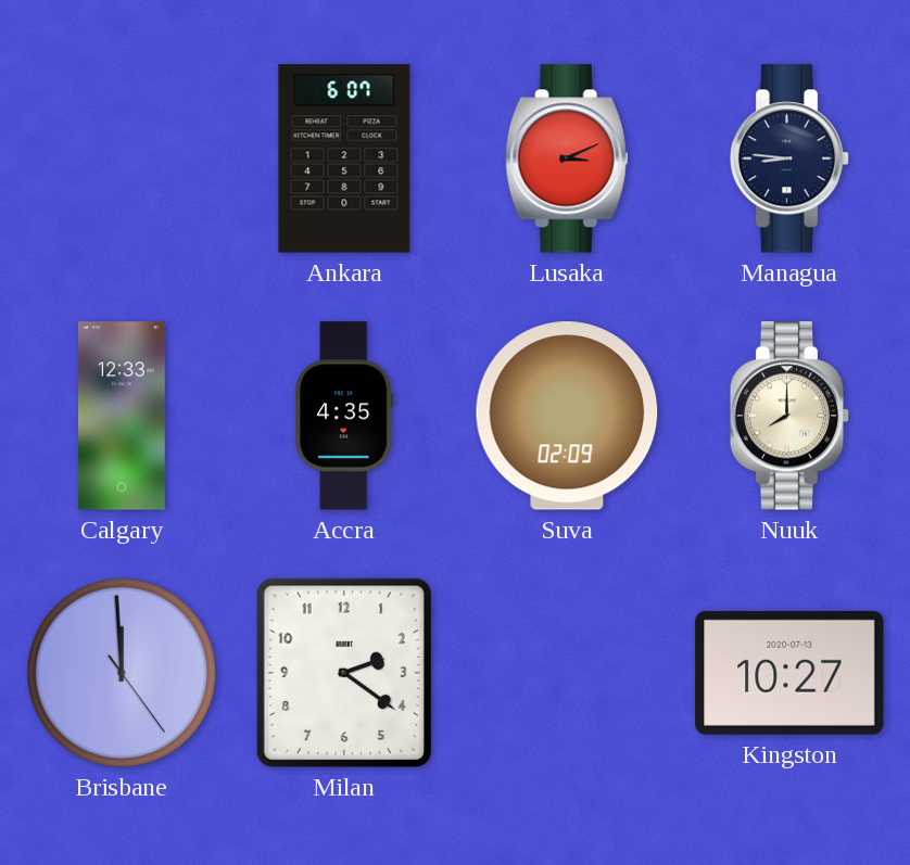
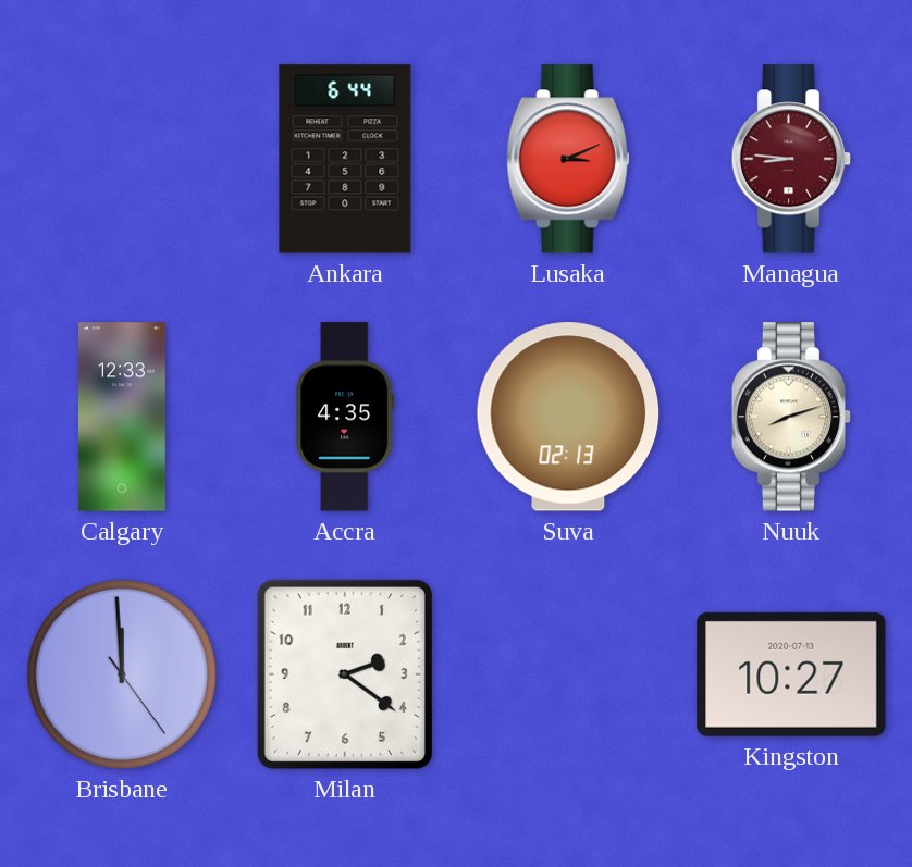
Ankara: 6:07 -> 6:44
Managua dial: navy -> burgundy
Suva: 02:09 -> 02:13
Nuuk: 8:00 -> 8:12
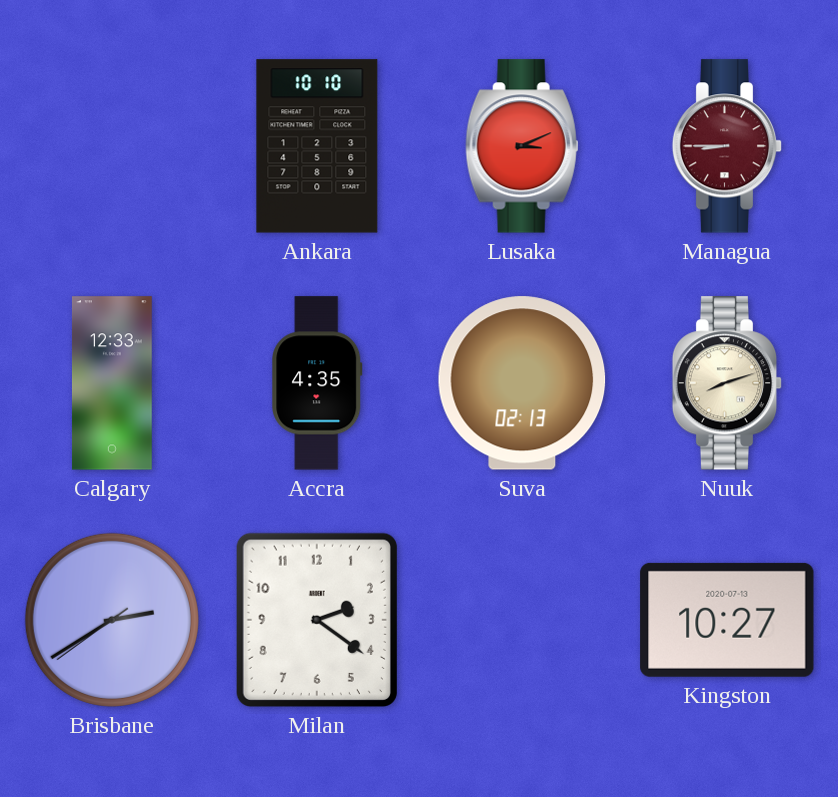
Ankara: 6:44 -> 10:10
Managua: 8:46 -> 8:45
Brisbane: 11:59 -> 2:39
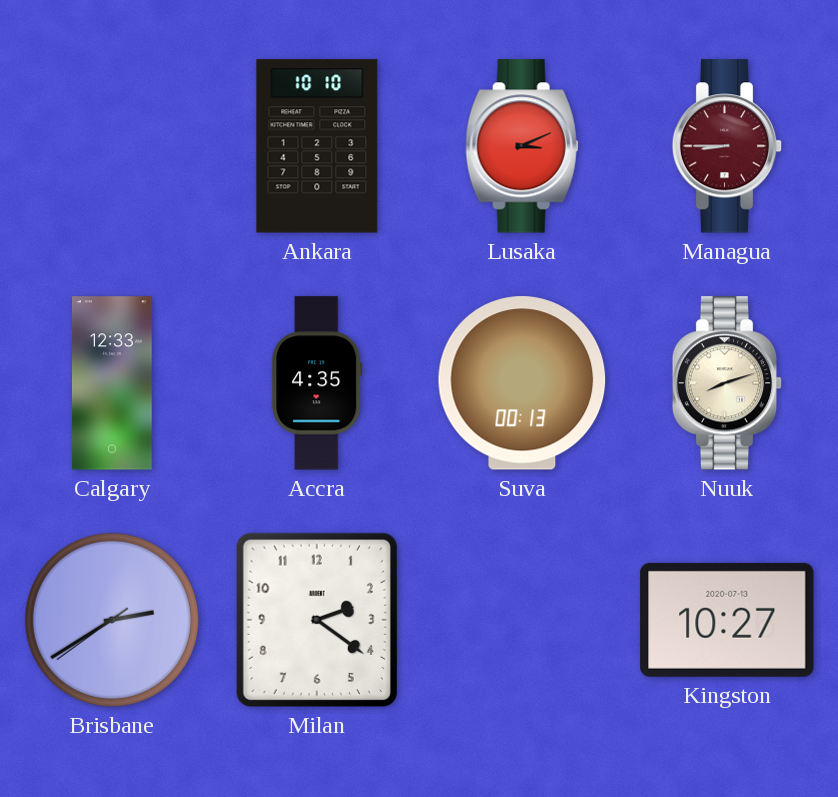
Suva: 02:13 -> 00:13
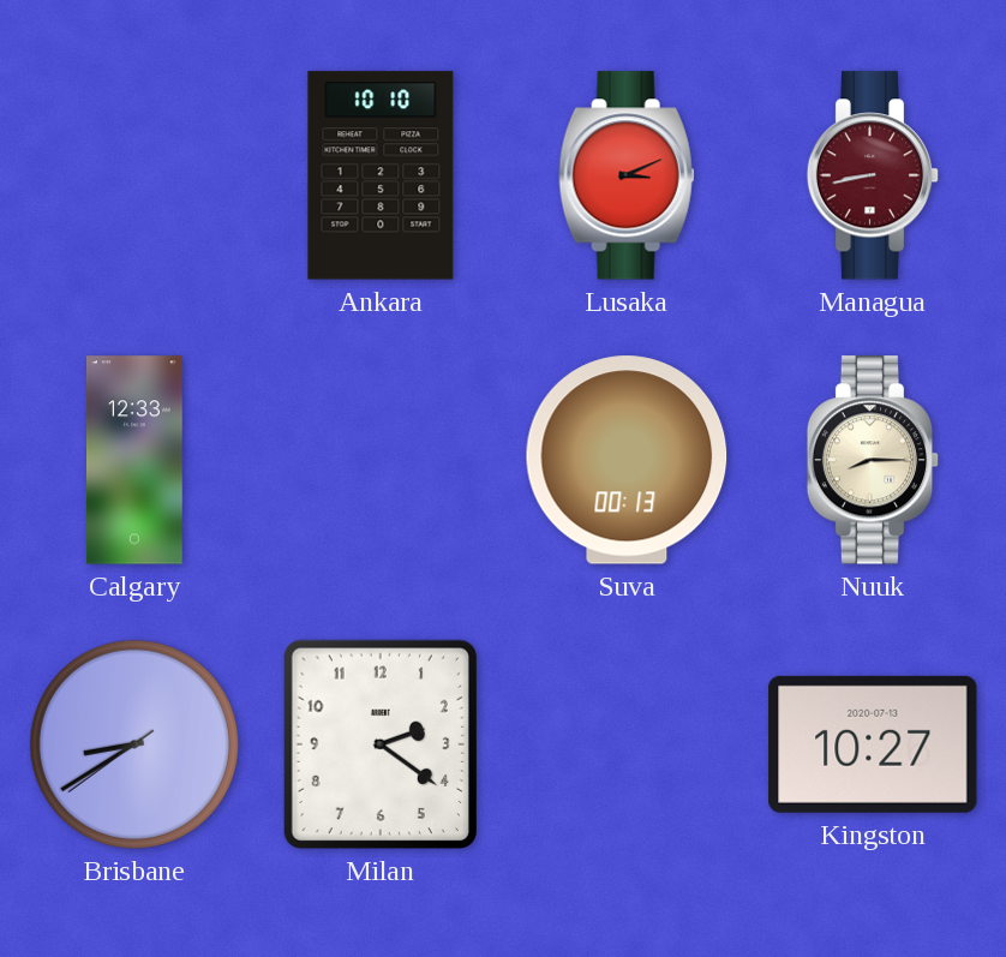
Managua: 8:45 -> 8:43
Accra: 4:35 -> none
Nuuk: 8:12 -> 8:15
Brisbane: 2:39 -> 8:39
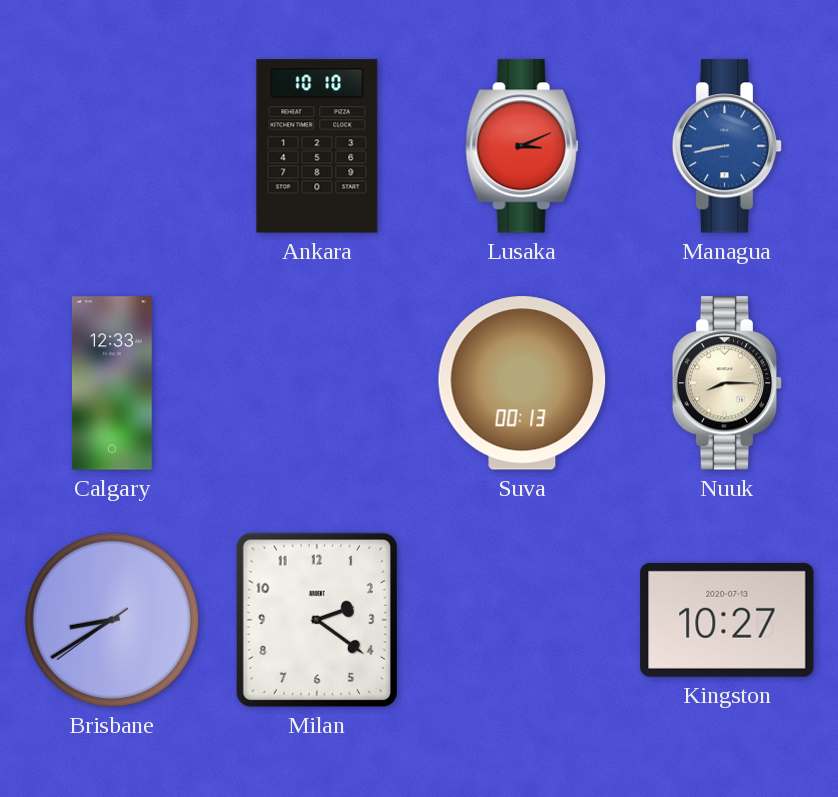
Managua dial: burgundy -> blue
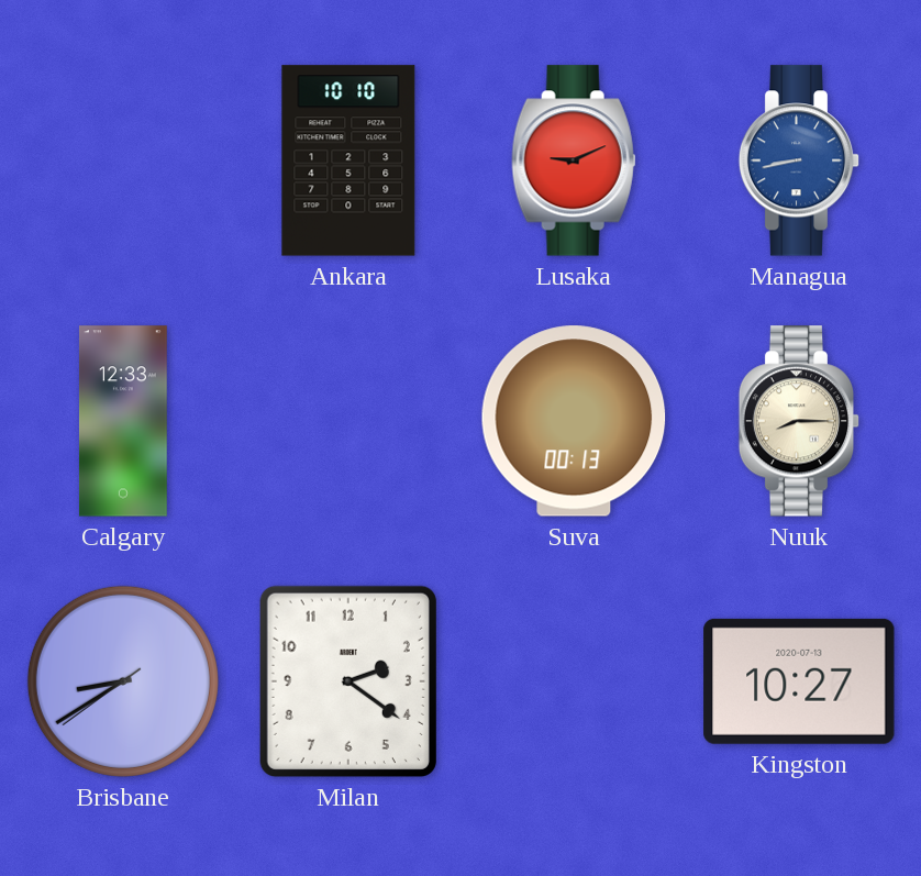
Lusaka: 3:11 -> 9:11
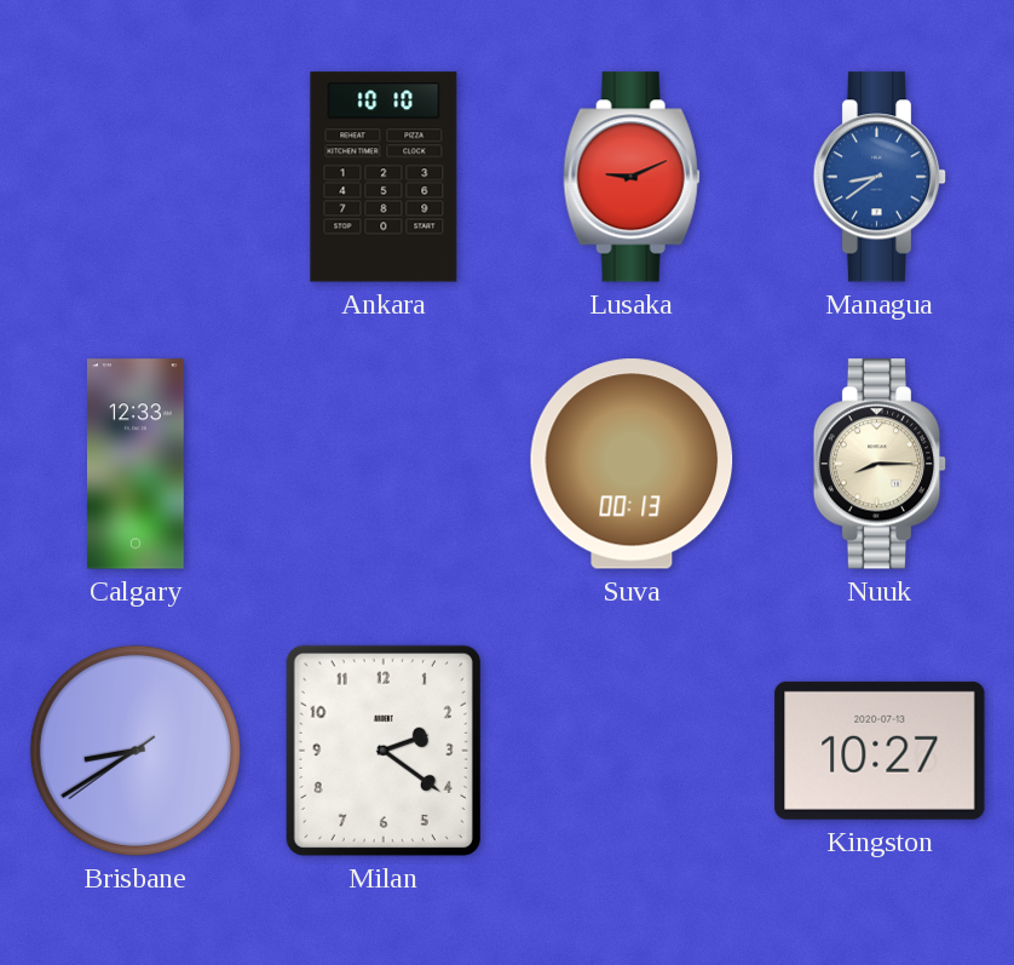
Managua: 8:43 -> 8:39
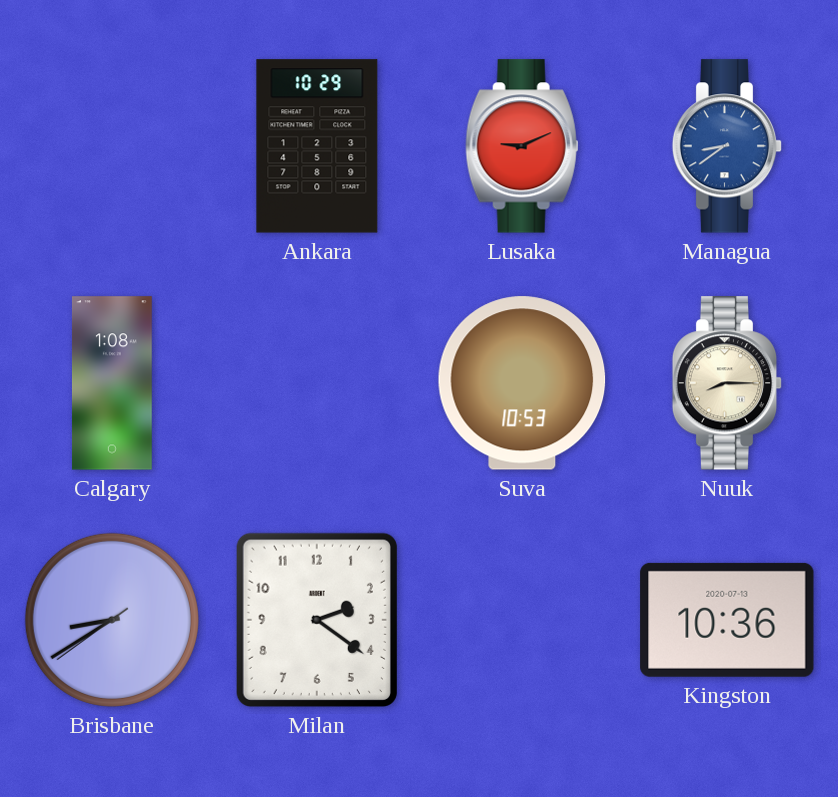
Ankara: 10:10 -> 10:29
Calgary: 12:33 -> 1:08
Suva: 00:13 -> 10:53
Kingston: 10:27 -> 10:36
